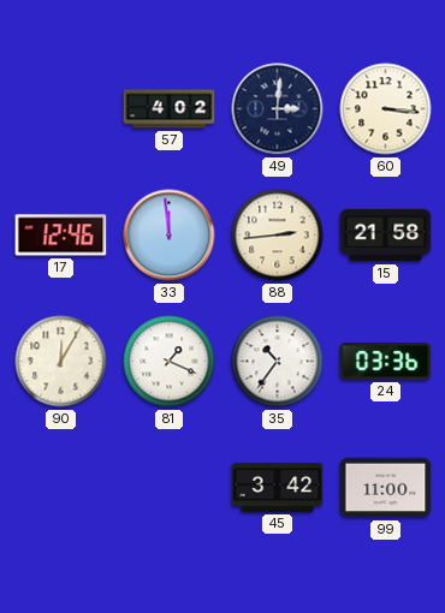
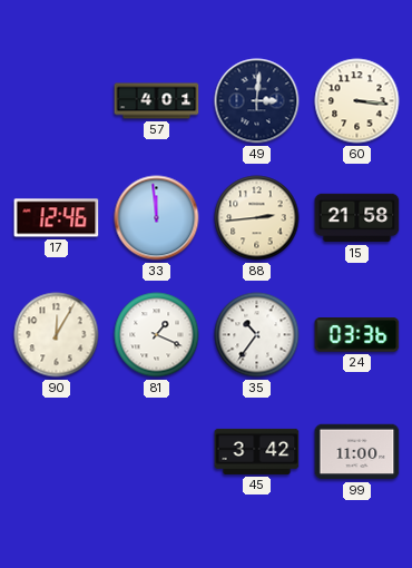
57: 4:02 -> 4:01
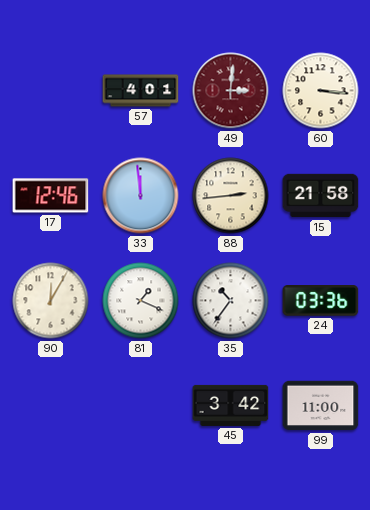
49 dial: navy -> burgundy
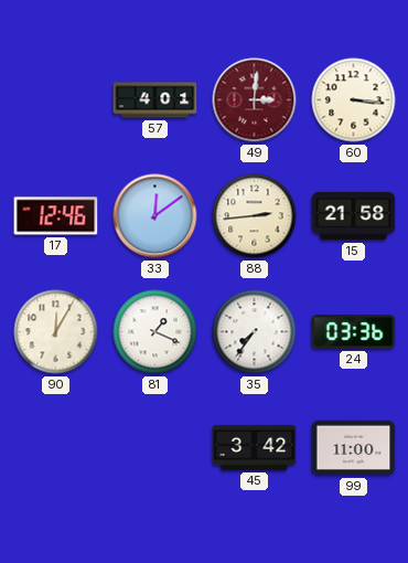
33: 11:59 -> 12:09
35: 10:36 -> 7:36
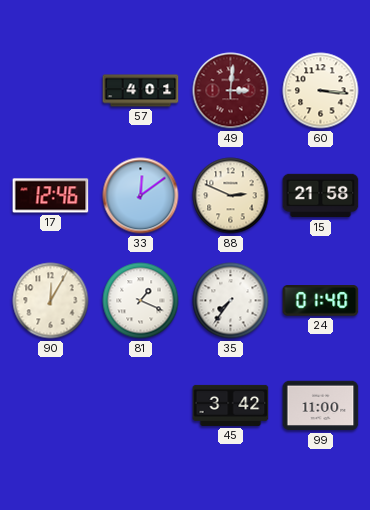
88: 2:44 -> 2:49
24: 03:36 -> 01:40
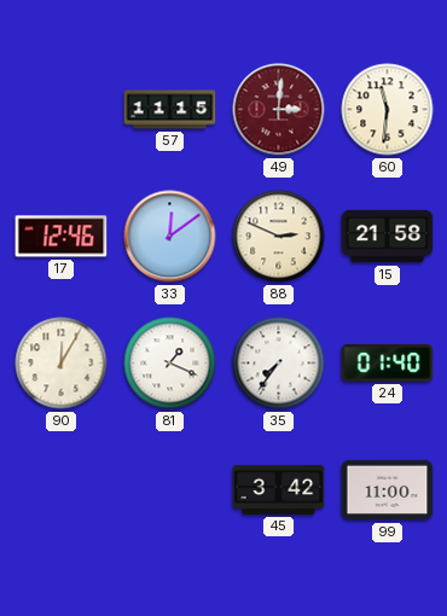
57: 4:01 -> 11:15
60: 3:16 -> 11:31
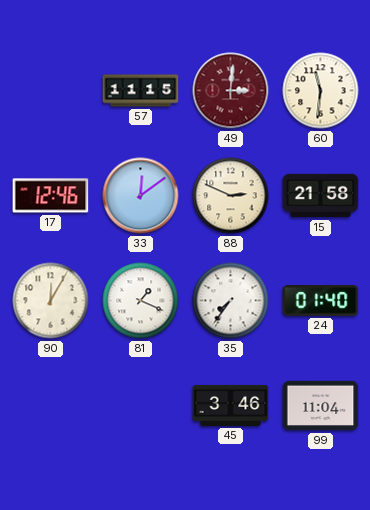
45: 3:42 -> 3:46
99: 11:00 -> 11:04
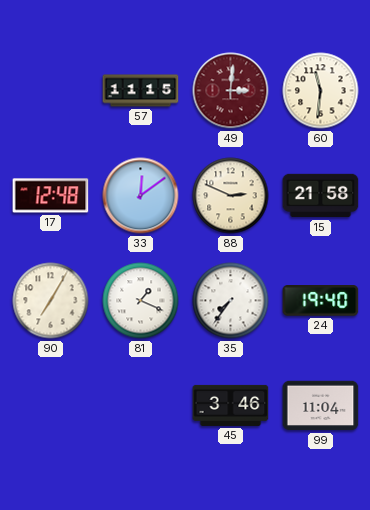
17: 12:46 -> 12:48
90: 12:05 -> 7:05
24: 01:40 -> 19:40
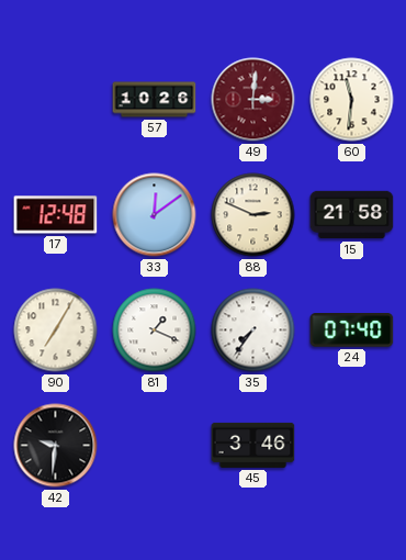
57: 11:15 -> 10:26
24: 19:40 -> 07:40
42: none -> 9:31
99: 11:04 -> none
